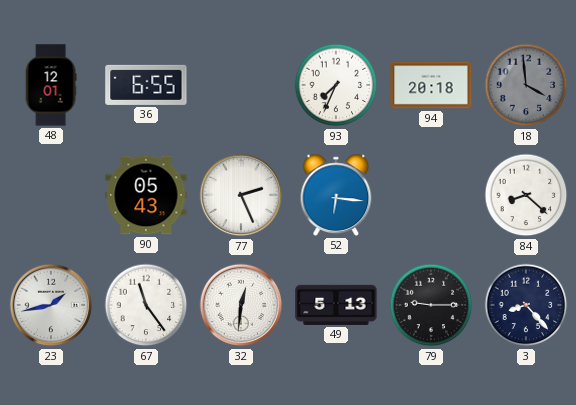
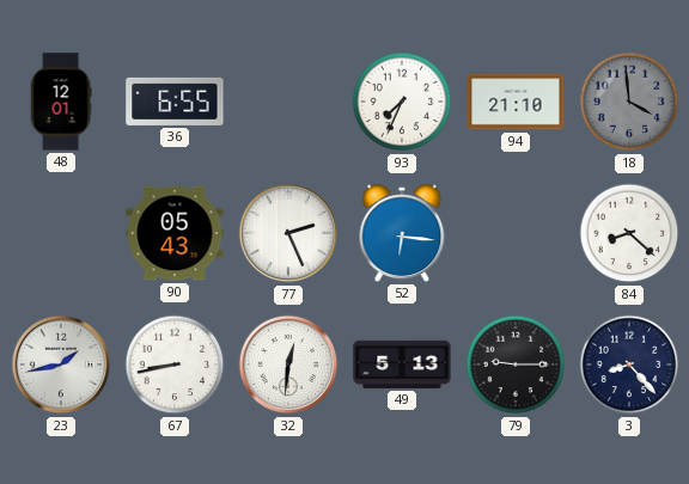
94: 20:18 -> 21:10
67: 11:24 -> 8:43
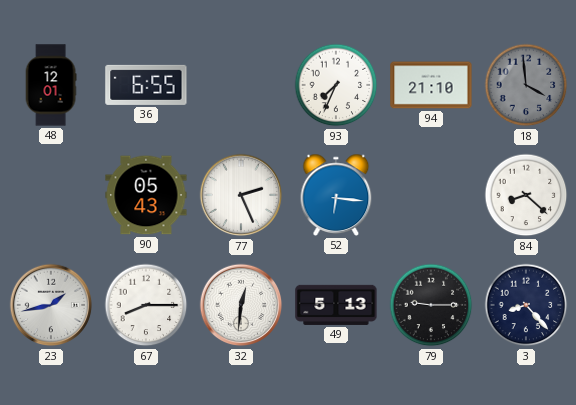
67: 8:43 -> 8:15
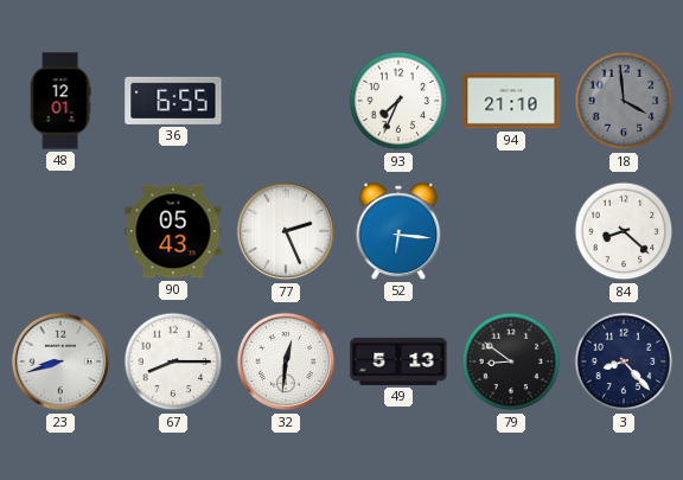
23: 1:43 -> 8:42
79: 9:15 -> 8:51
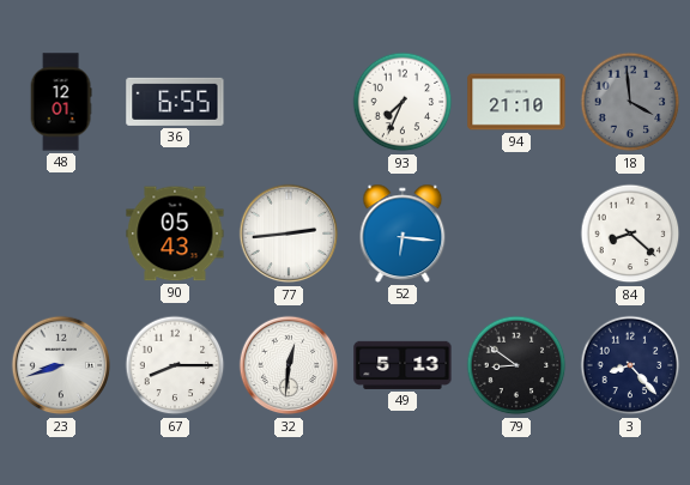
77: 2:26 -> 2:44
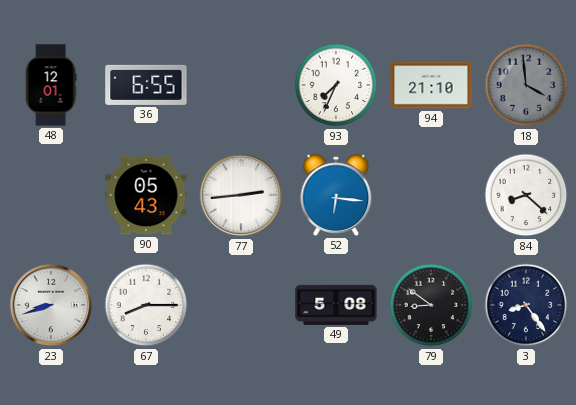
32: 12:31 -> none
49: 5:13 -> 5:08
3: 8:23 -> 8:24
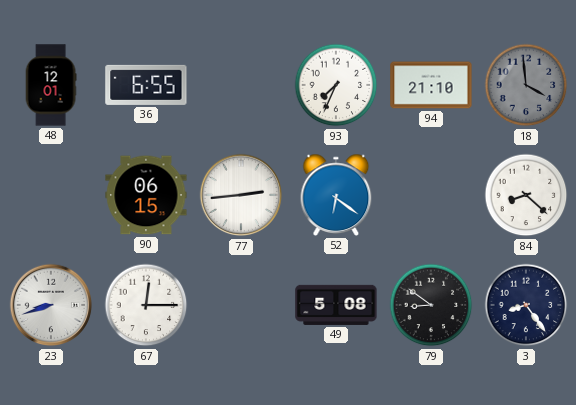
90: 05:43 -> 06:15
52: 6:16 -> 6:21
67: 8:15 -> 12:15
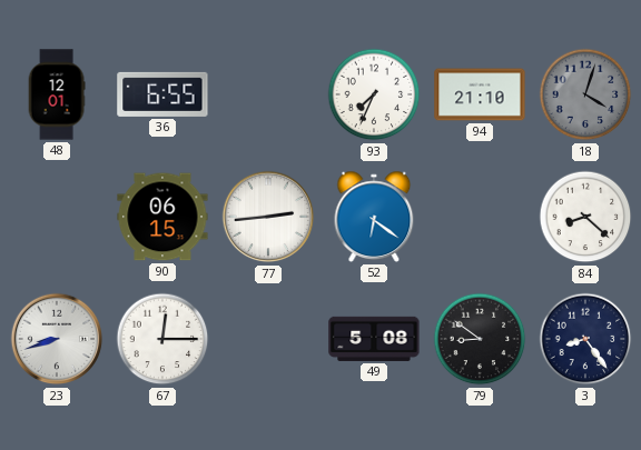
18: 3:59 -> 4:03
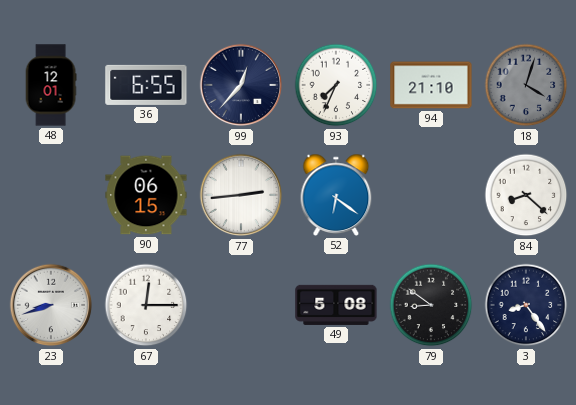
99: none -> 12:37
